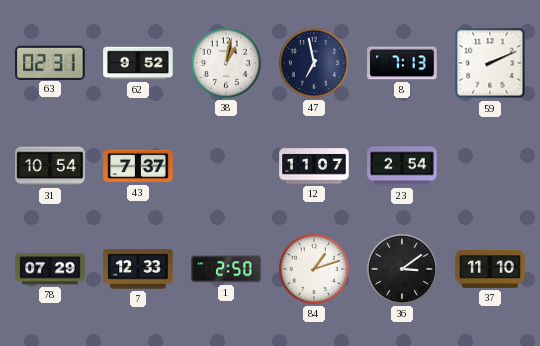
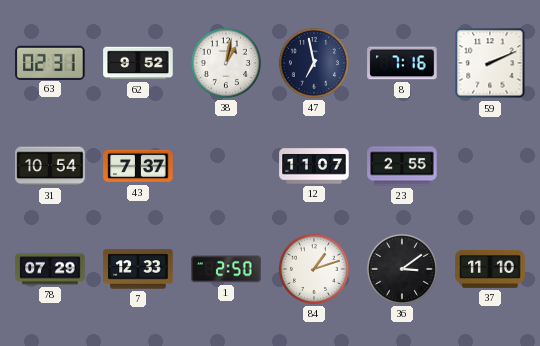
8: 7:13 -> 7:16
23: 2:54 -> 2:55
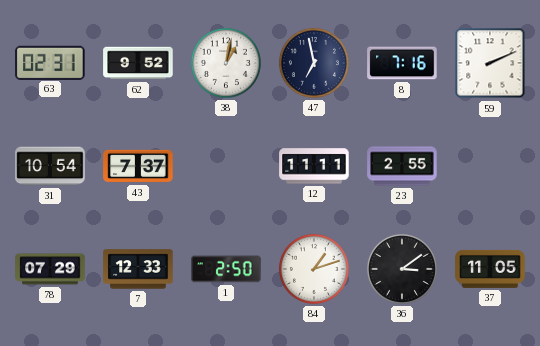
12: 11:07 -> 11:11
37: 11:10 -> 11:05
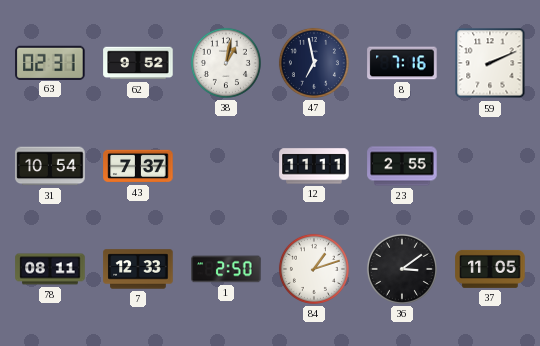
78: 07:29 -> 08:11
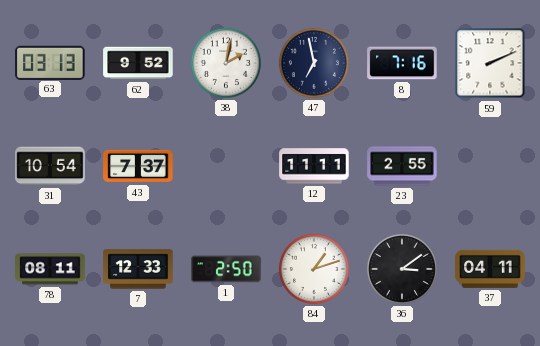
63: 02:31 -> 03:13
38: 1:02 -> 2:02
37: 11:05 -> 04:11
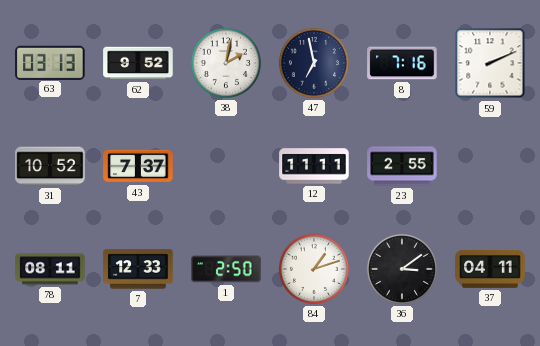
31: 10:54 -> 10:52
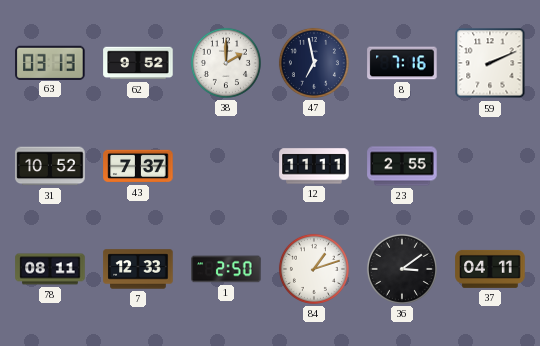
38: 2:02 -> 2:00
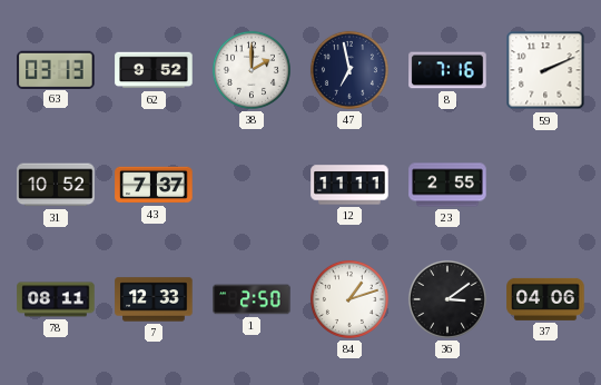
37: 04:11 -> 04:06
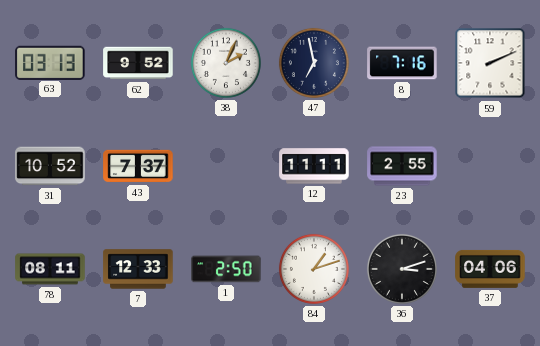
38: 2:00 -> 2:04
36: 3:09 -> 3:12
